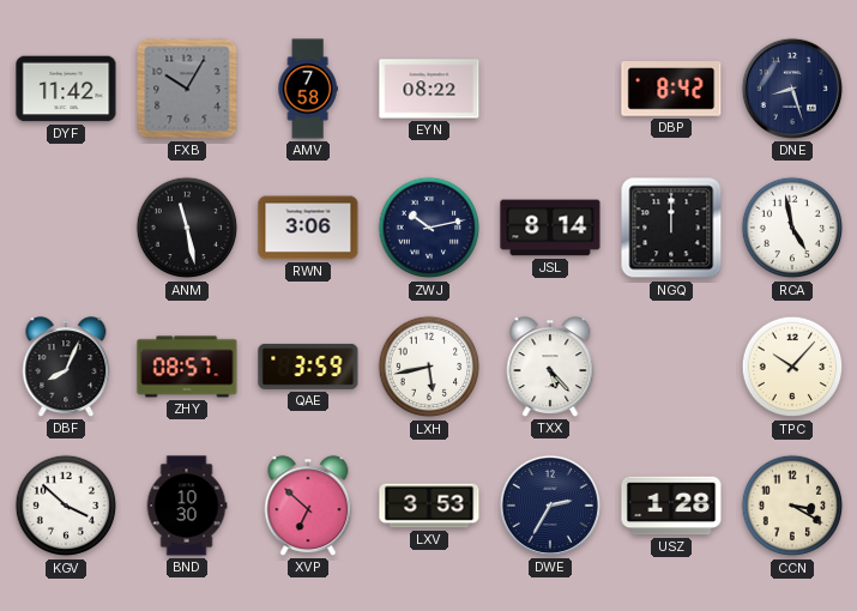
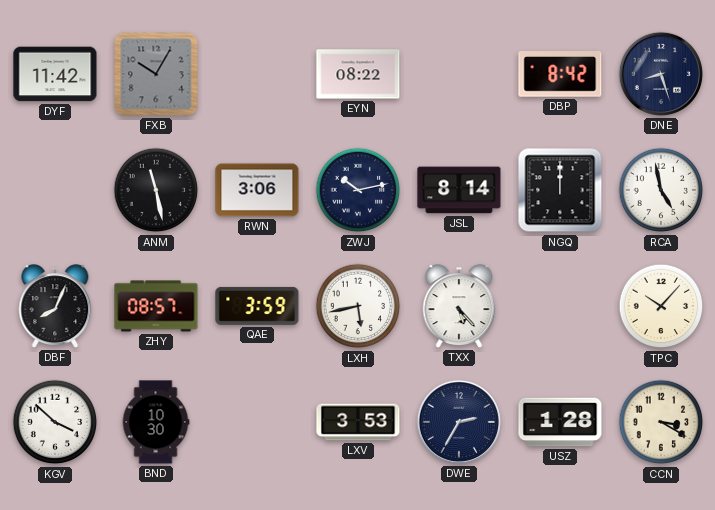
AMV: 7:58 -> none
XVP: 6:52 -> none
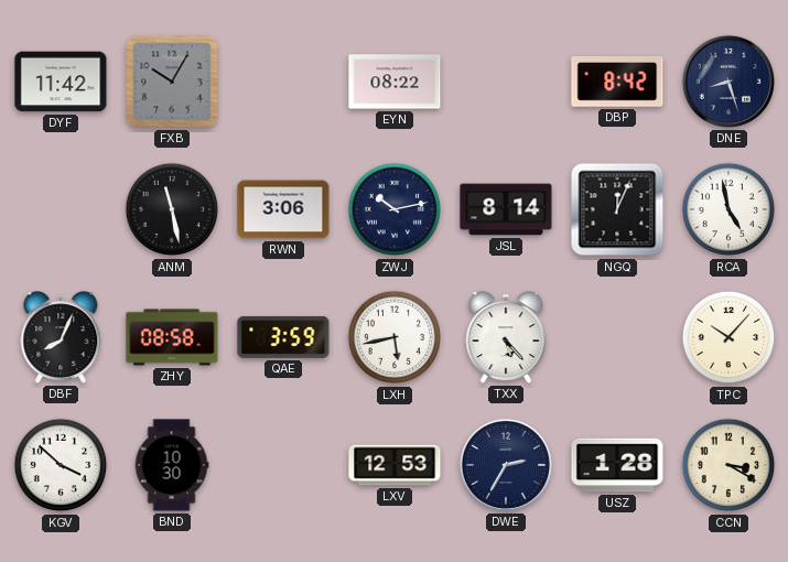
NGQ: 12:00 -> 12:04
ZHY: 08:57 -> 08:58
LXV: 3:53 -> 12:53
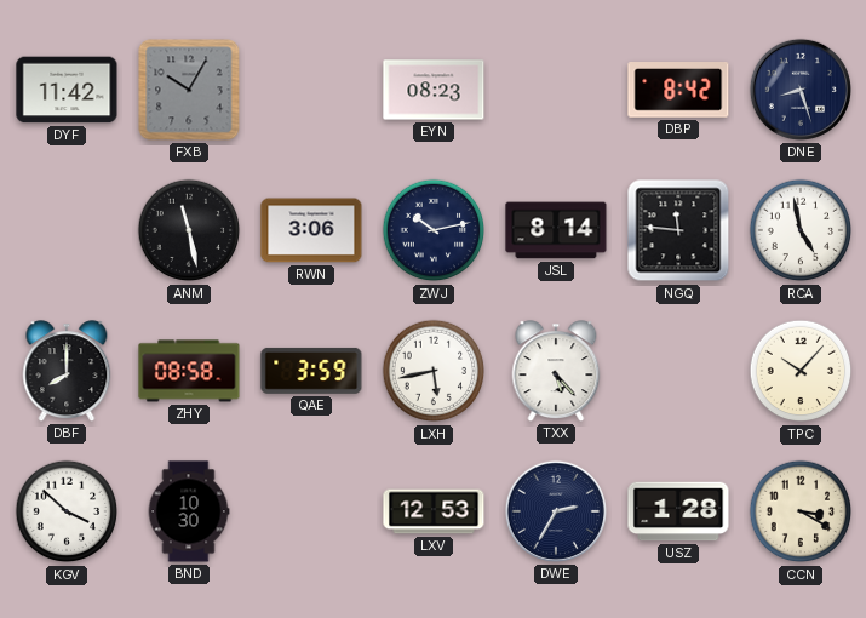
EYN: 08:22 -> 08:23
NGQ: 12:04 -> 11:46
DBF: 8:04 -> 8:00
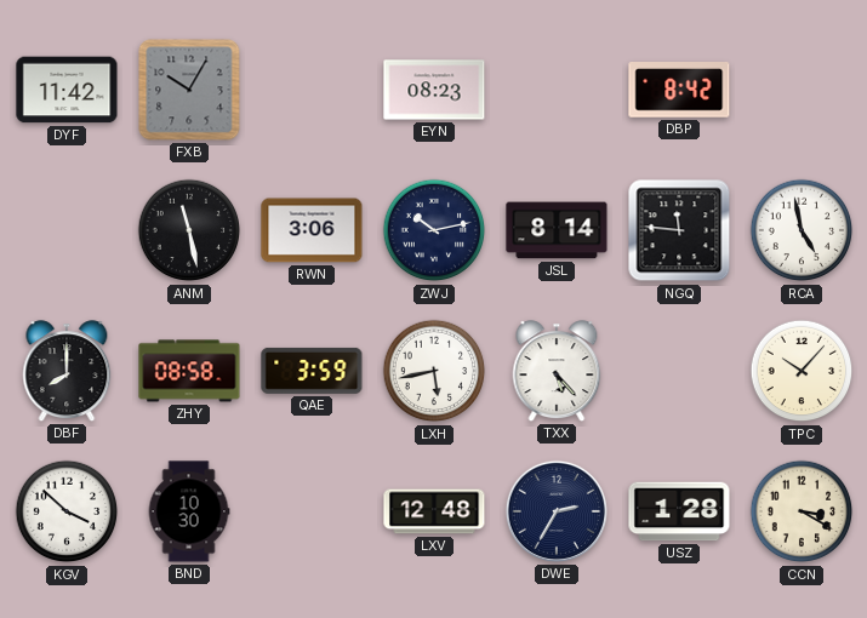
DNE: 8:27 -> none
LXV: 12:53 -> 12:48
